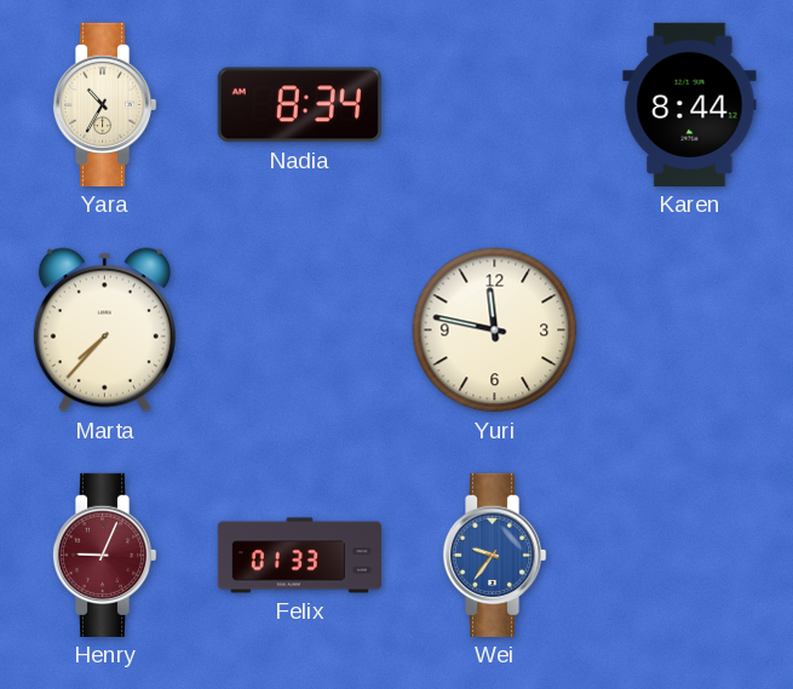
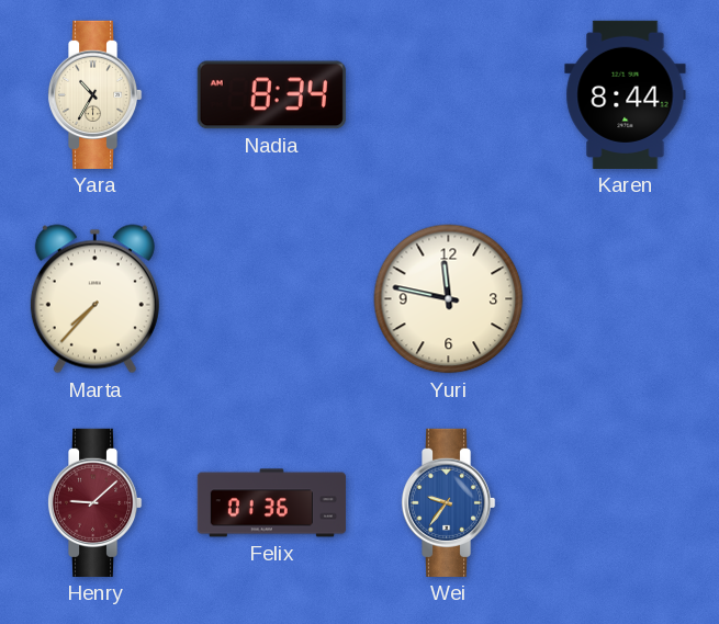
Henry: 9:04 -> 9:08
Felix: 01:33 -> 01:36
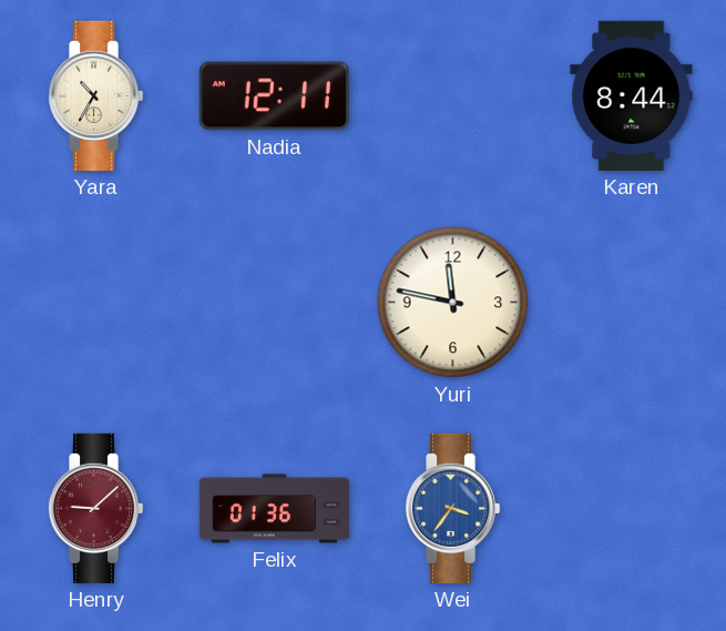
Nadia: 8:34 -> 12:11
Marta: 7:37 -> none
Wei: 9:36 -> 3:36
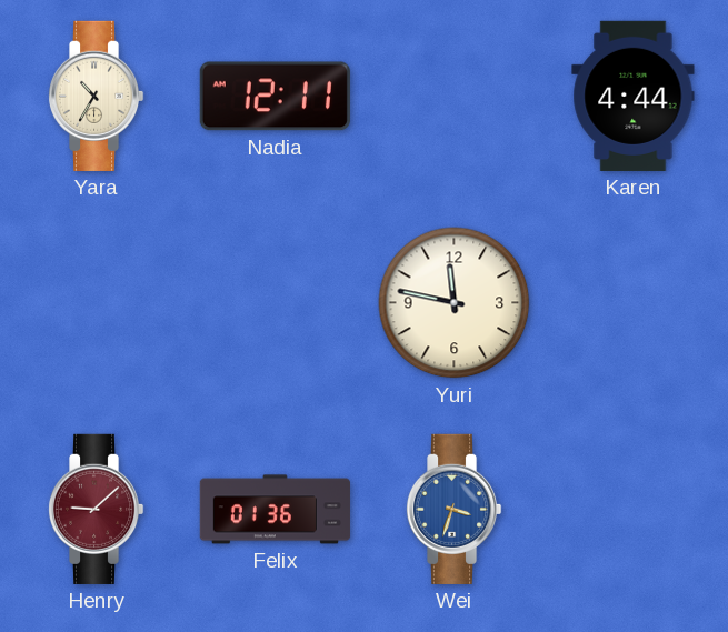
Karen: 8:44 -> 4:44
Wei: 3:36 -> 3:33
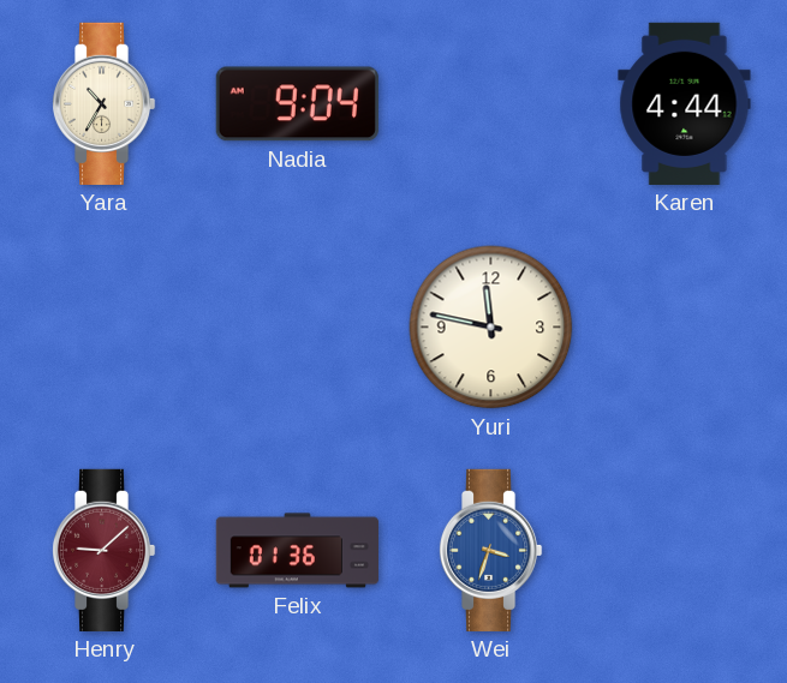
Nadia: 12:11 -> 9:04
